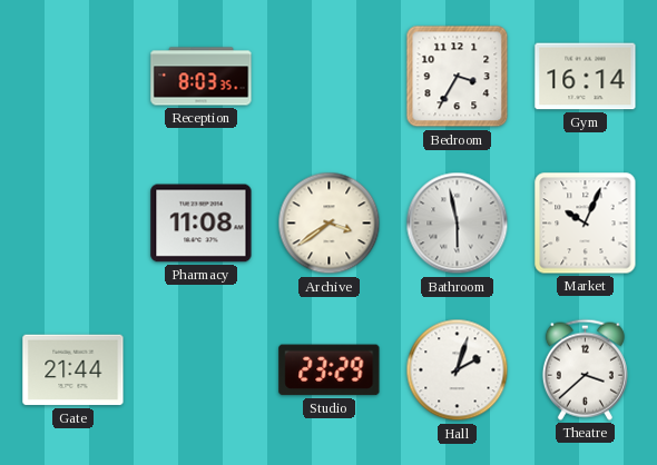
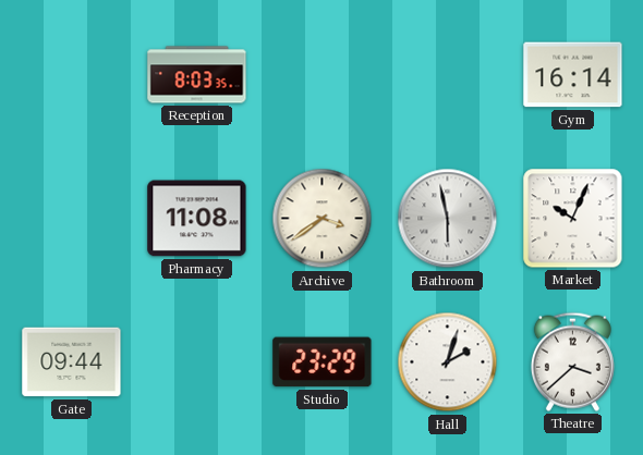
Bedroom: 3:35 -> none
Gate: 21:44 -> 09:44
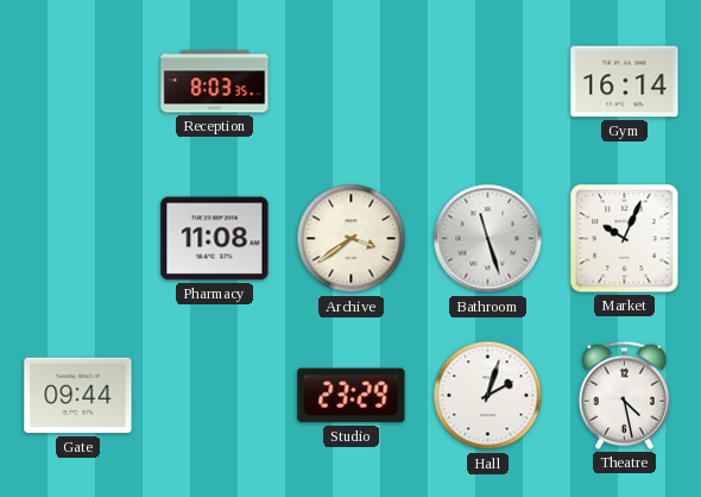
Bathroom: 5:58 -> 11:27
Theatre: 3:38 -> 4:28
